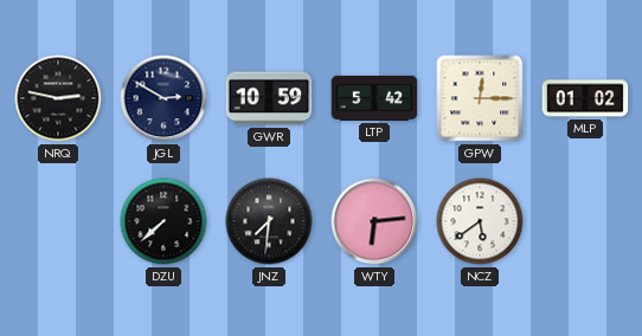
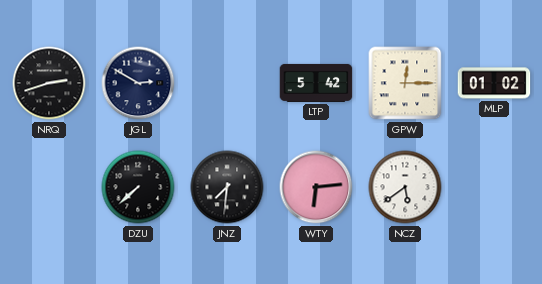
NRQ: 2:47 -> 2:42
GWR: 10:59 -> none
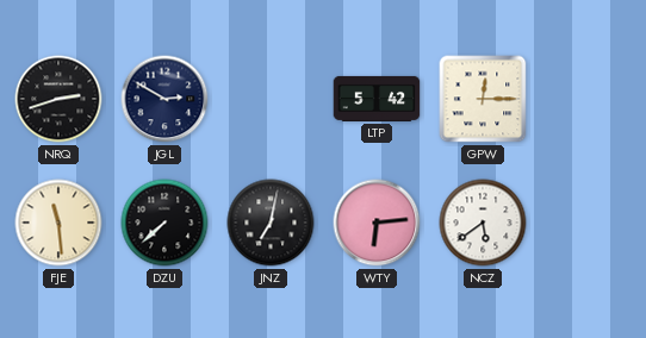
MLP: 01:02 -> none
FJE: none -> 11:29
JNZ: 7:31 -> 7:02
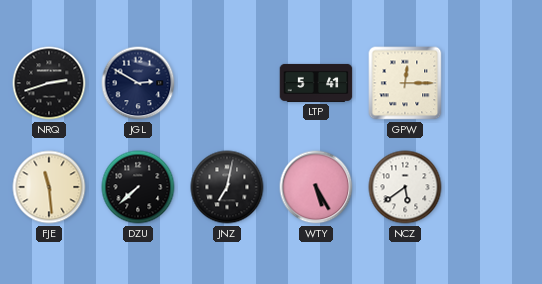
LTP: 5:42 -> 5:41
WTY: 6:14 -> 5:25
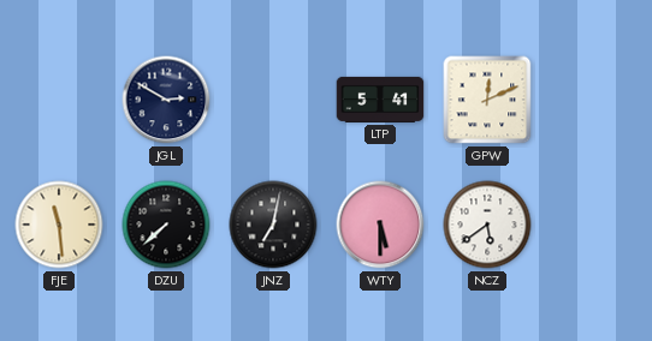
NRQ: 2:42 -> none
GPW: 12:15 -> 12:11
WTY: 5:25 -> 5:30
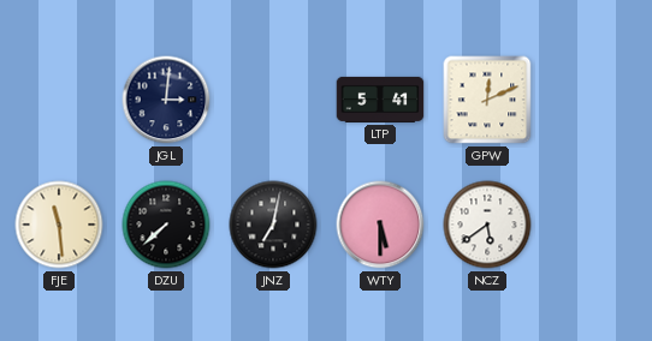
JGL: 2:50 -> 3:01
